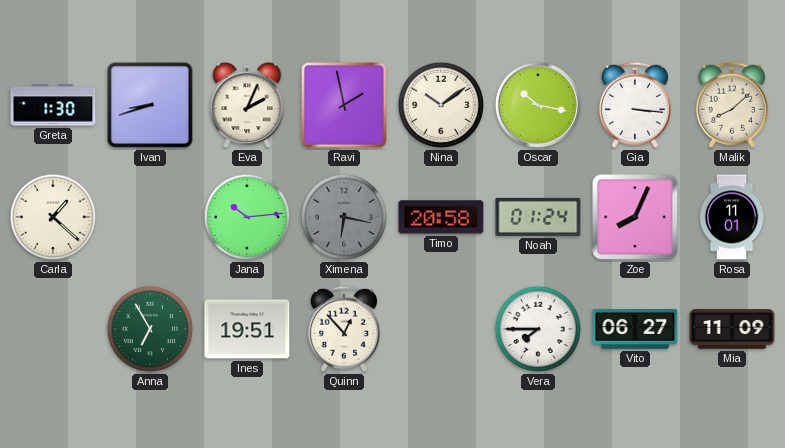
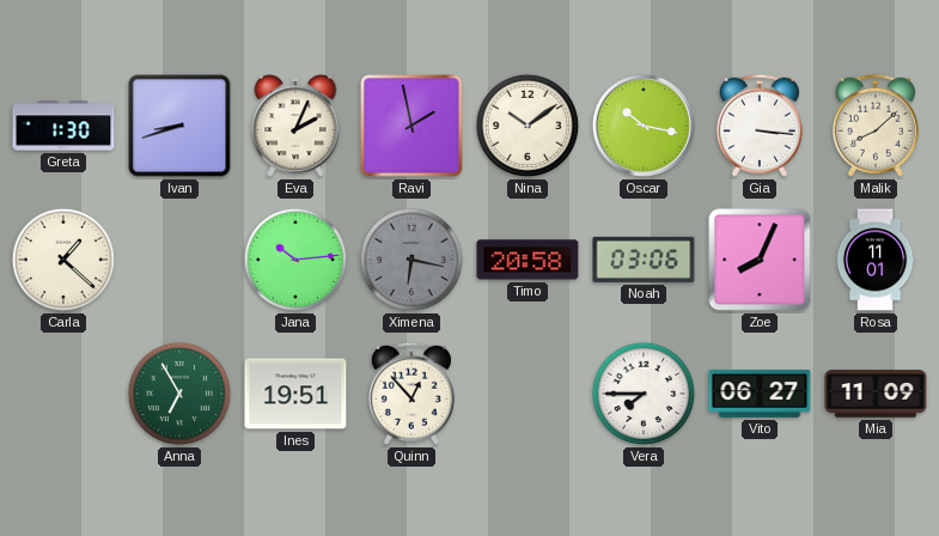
Noah: 01:24 -> 03:06
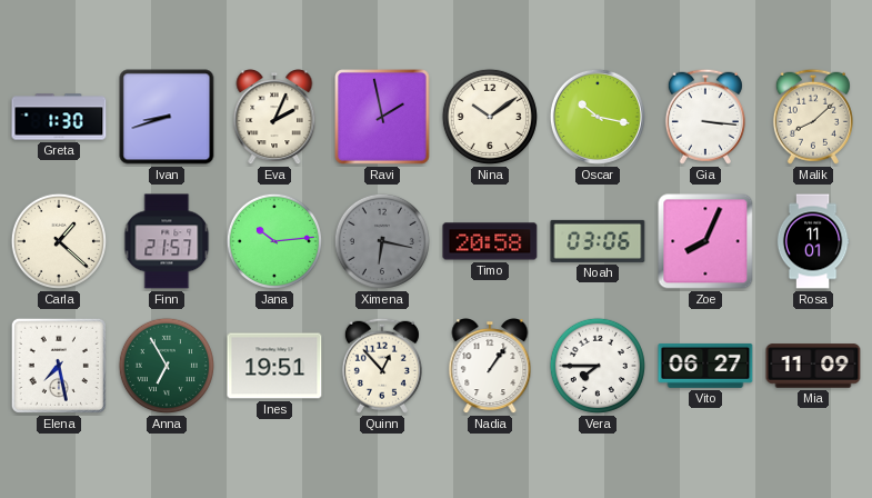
Finn: none -> 21:57
Elena: none -> 7:28
Nadia: none -> 1:06
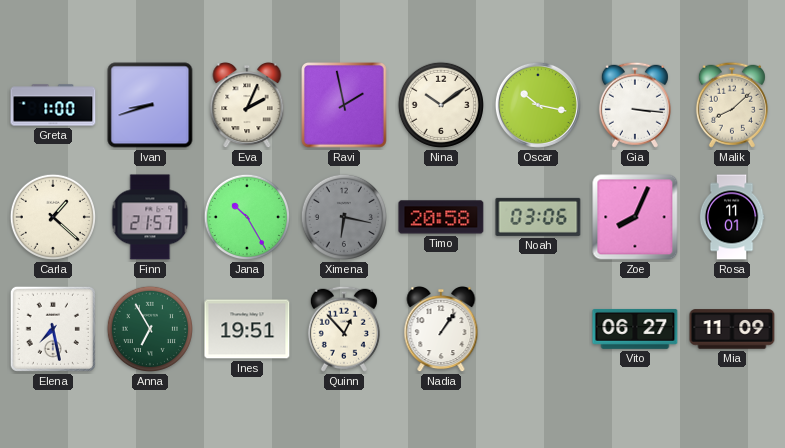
Greta: 1:30 -> 1:00
Jana: 10:14 -> 10:25
Vera: 7:45 -> none
